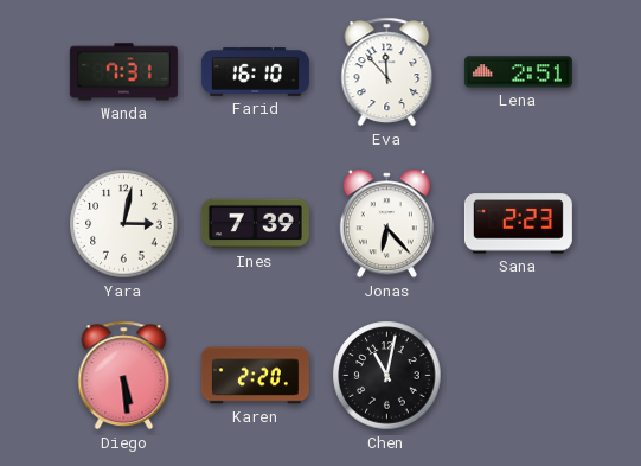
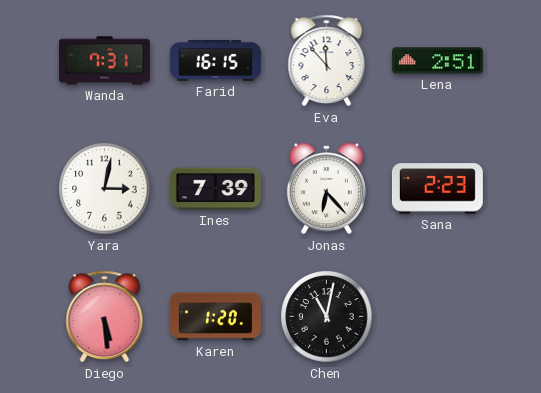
Farid: 16:10 -> 16:15
Karen: 2:20 -> 1:20
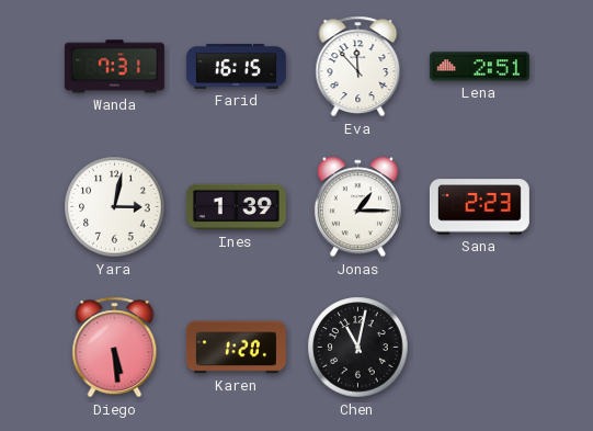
Ines: 7:39 -> 1:39
Jonas: 6:23 -> 1:15
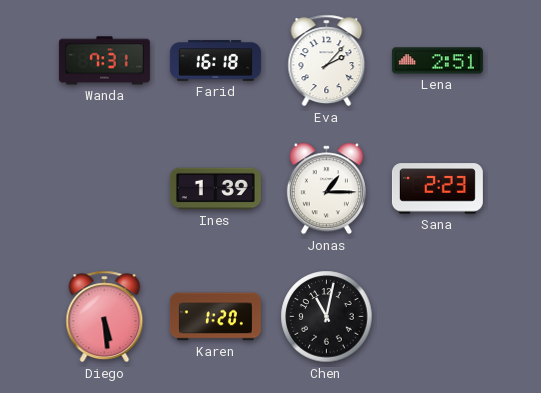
Farid: 16:15 -> 16:18
Eva: 11:53 -> 2:07
Yara: 3:02 -> none
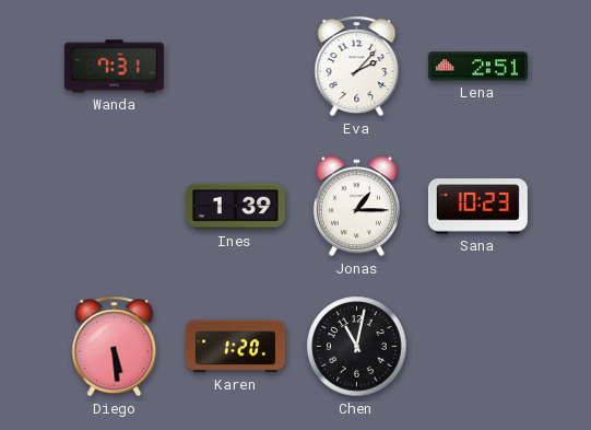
Farid: 16:18 -> none
Sana: 2:23 -> 10:23
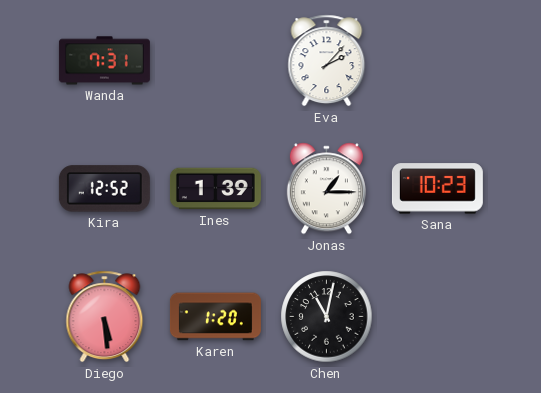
Lena: 2:51 -> none
Kira: none -> 12:52
